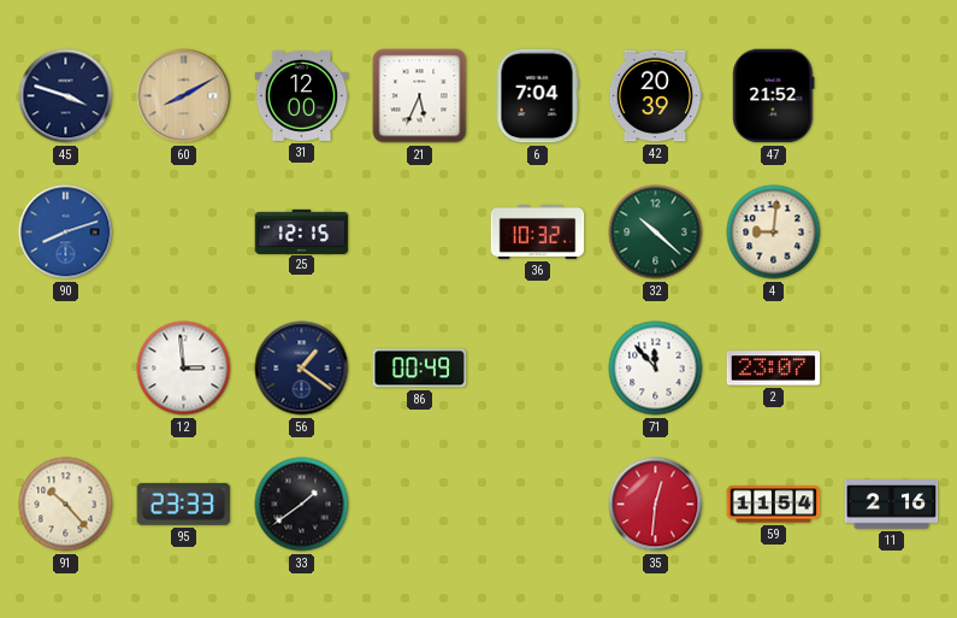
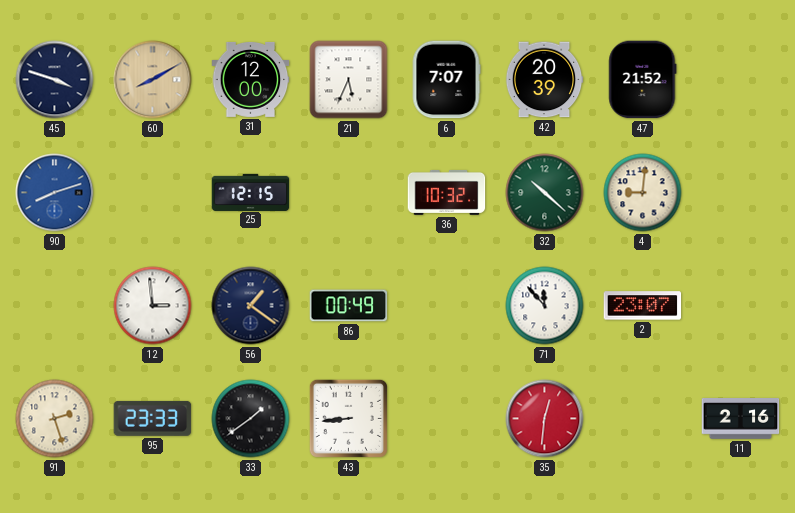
6: 7:04 -> 7:07
91: 10:23 -> 2:27
43: none -> 8:44
59: 11:54 -> none
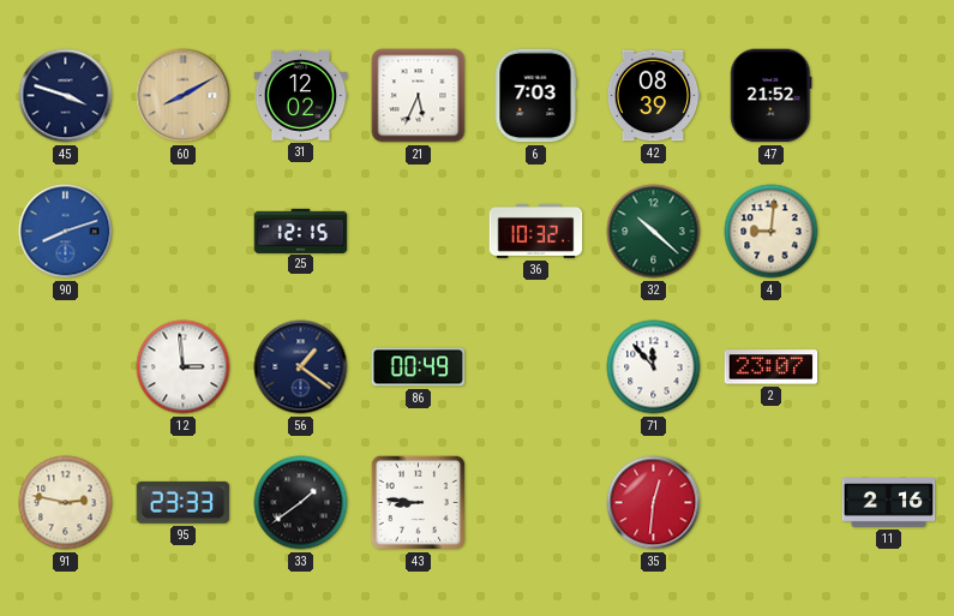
31: 12:00 -> 12:02
6: 7:07 -> 7:03
42: 20:39 -> 08:39
91: 2:27 -> 2:47
43: 8:44 -> 8:46
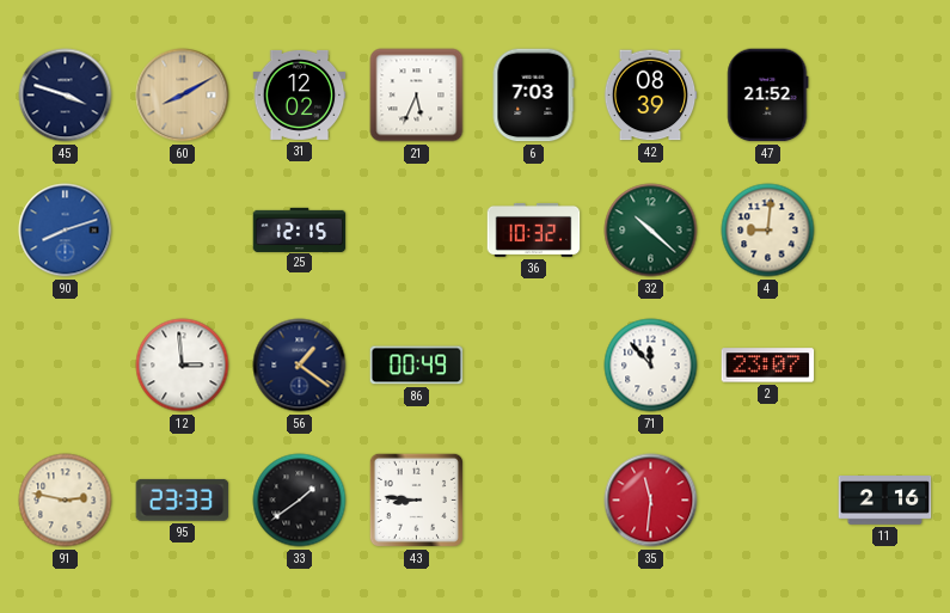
35: 12:31 -> 11:31
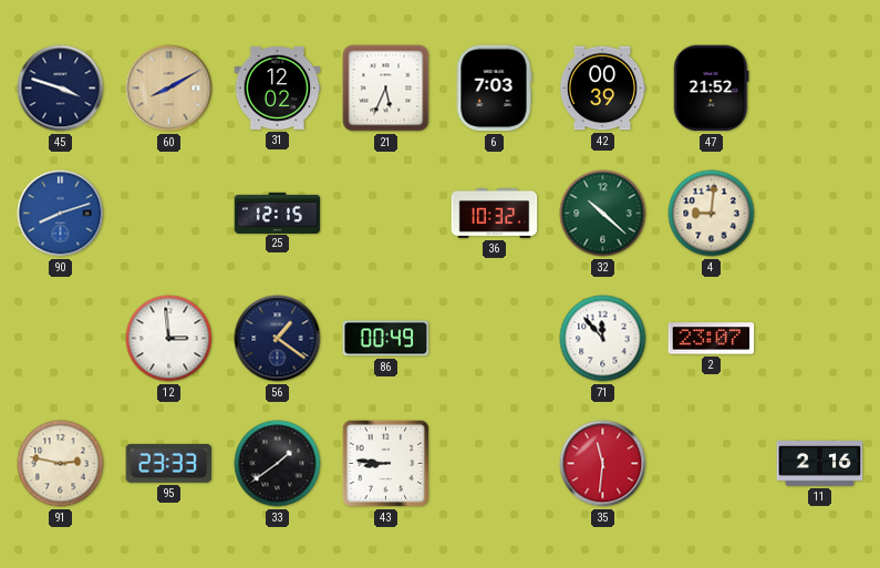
42: 08:39 -> 00:39
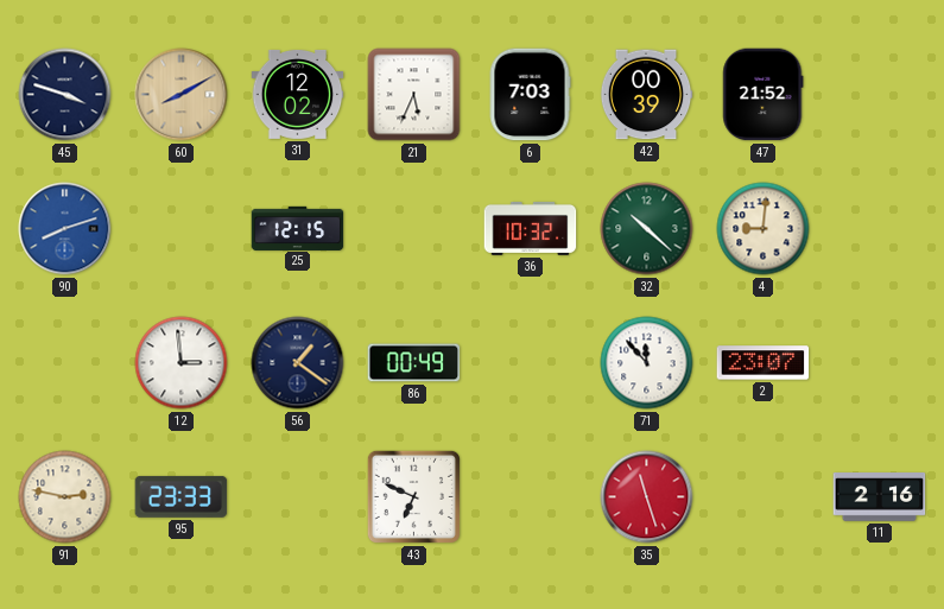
33: 1:39 -> none
43: 8:46 -> 6:49
35: 11:31 -> 11:27
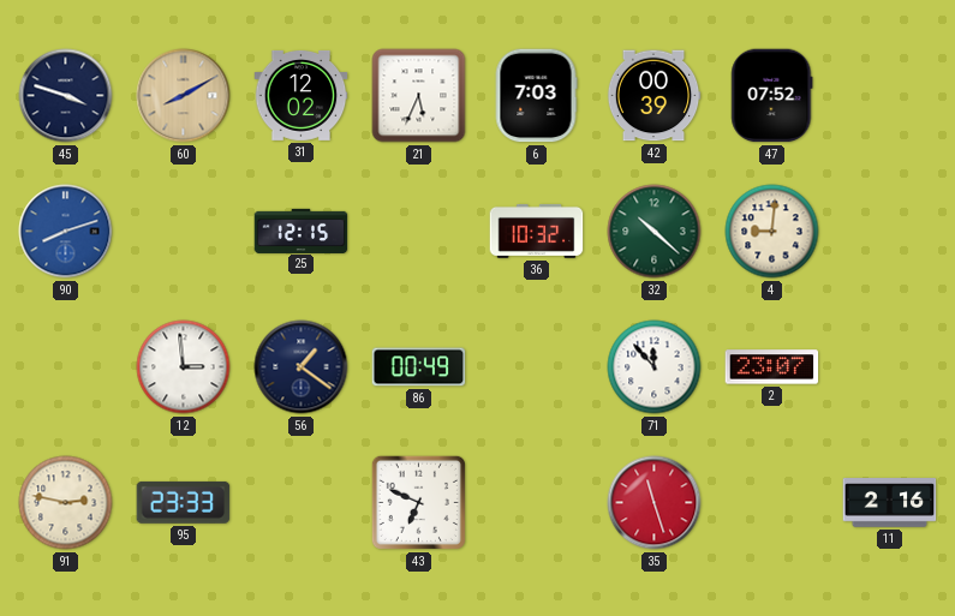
47: 21:52 -> 07:52
